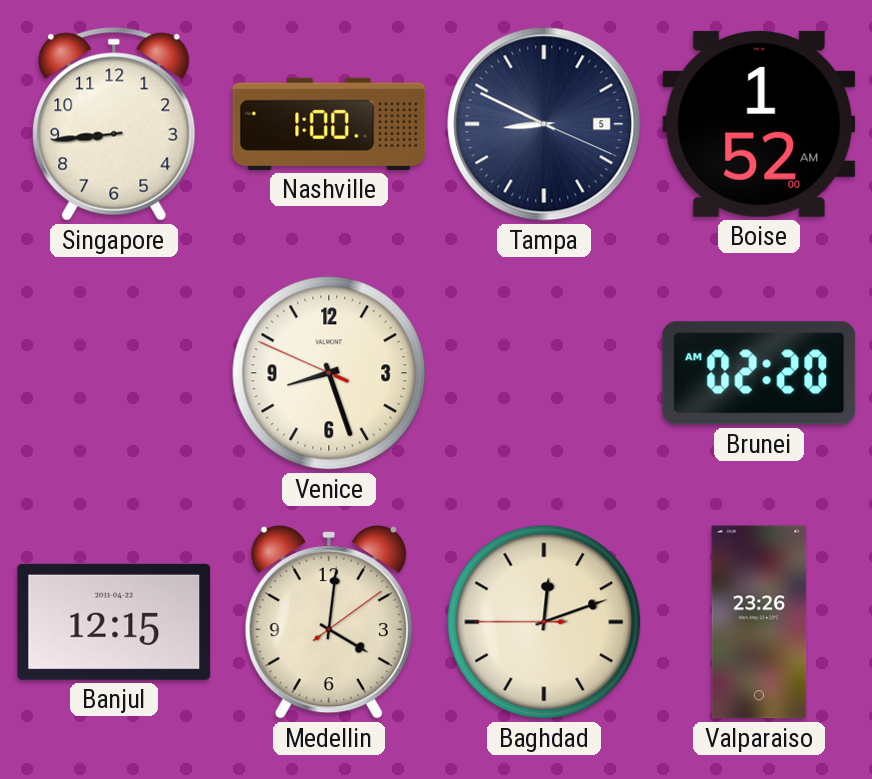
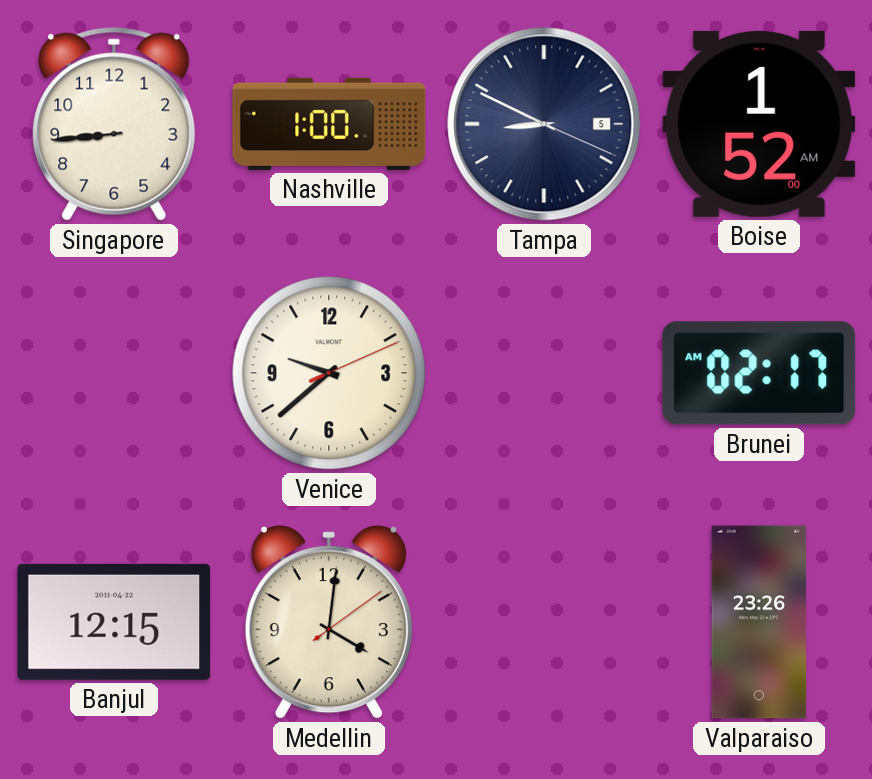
Venice: 8:26 -> 9:38
Brunei: 02:20 -> 02:17
Baghdad: 12:11 -> none
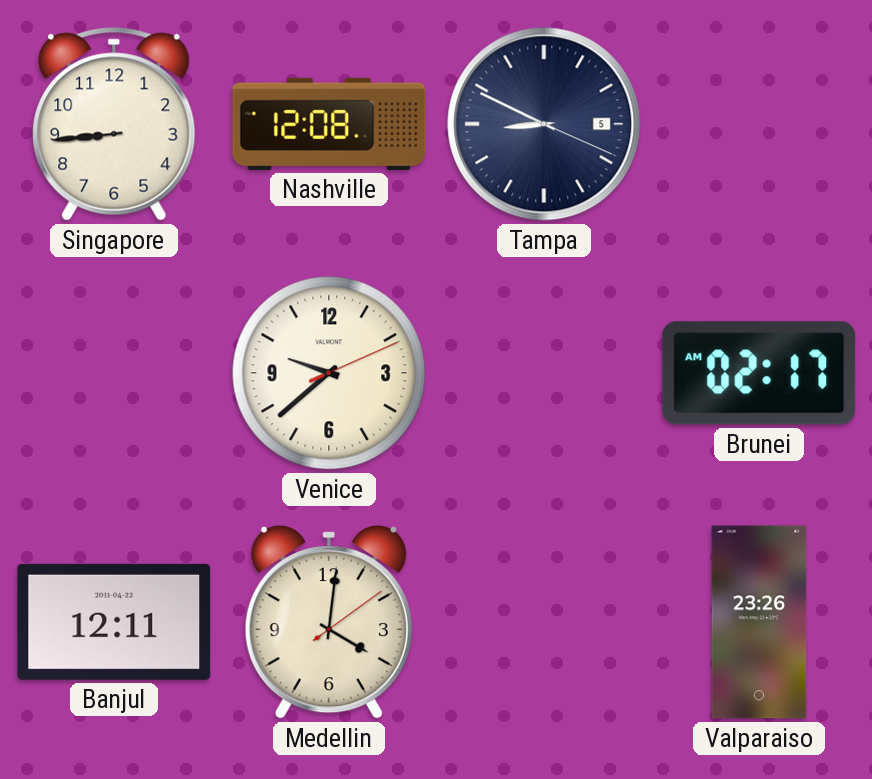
Nashville: 1:00 -> 12:08
Boise: 1:52 -> none
Banjul: 12:15 -> 12:11
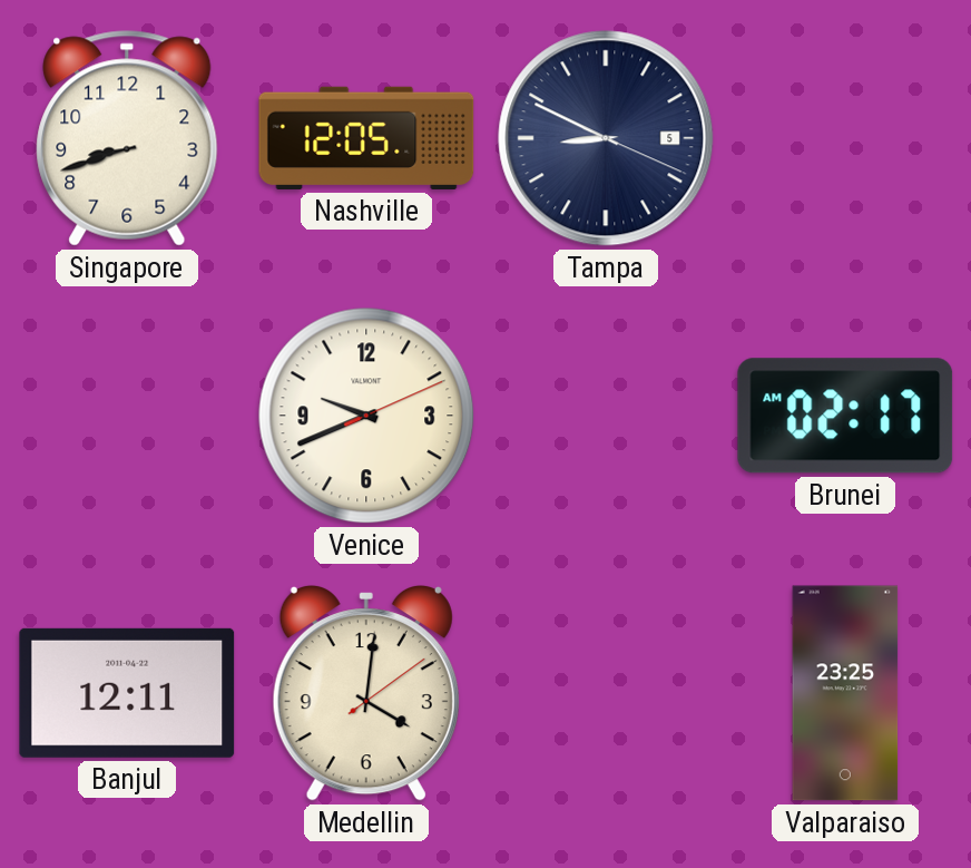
Singapore: 8:44 -> 8:42
Nashville: 12:08 -> 12:05
Venice: 9:38 -> 9:41
Valparaiso: 23:26 -> 23:25
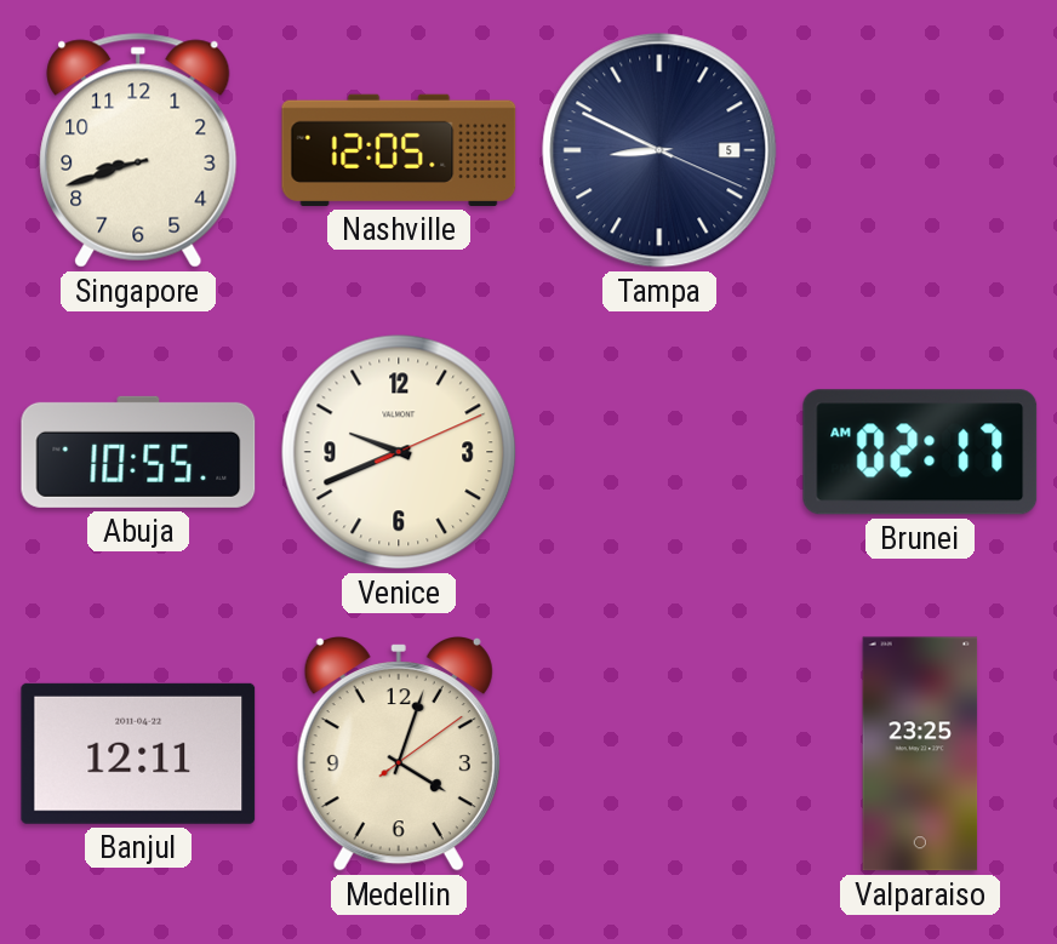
Abuja: none -> 10:55
Medellin: 4:01 -> 4:03
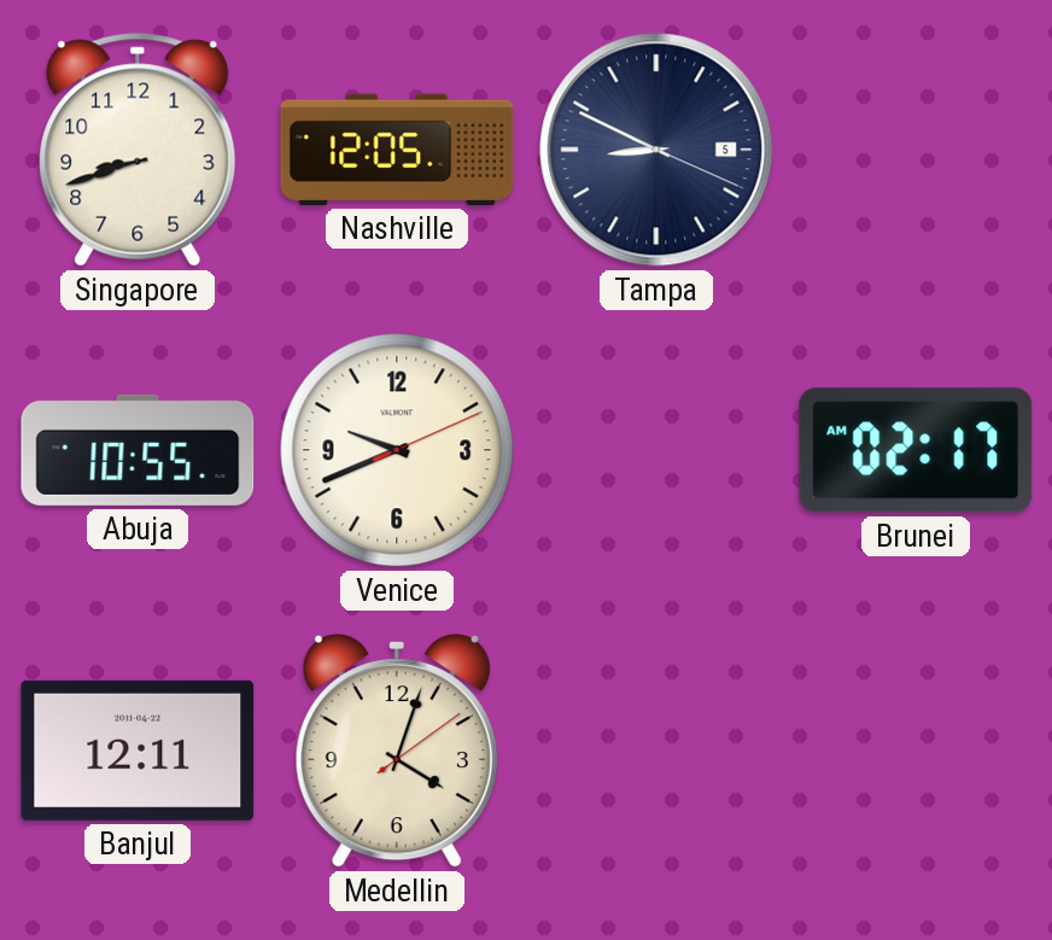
Valparaiso: 23:25 -> none
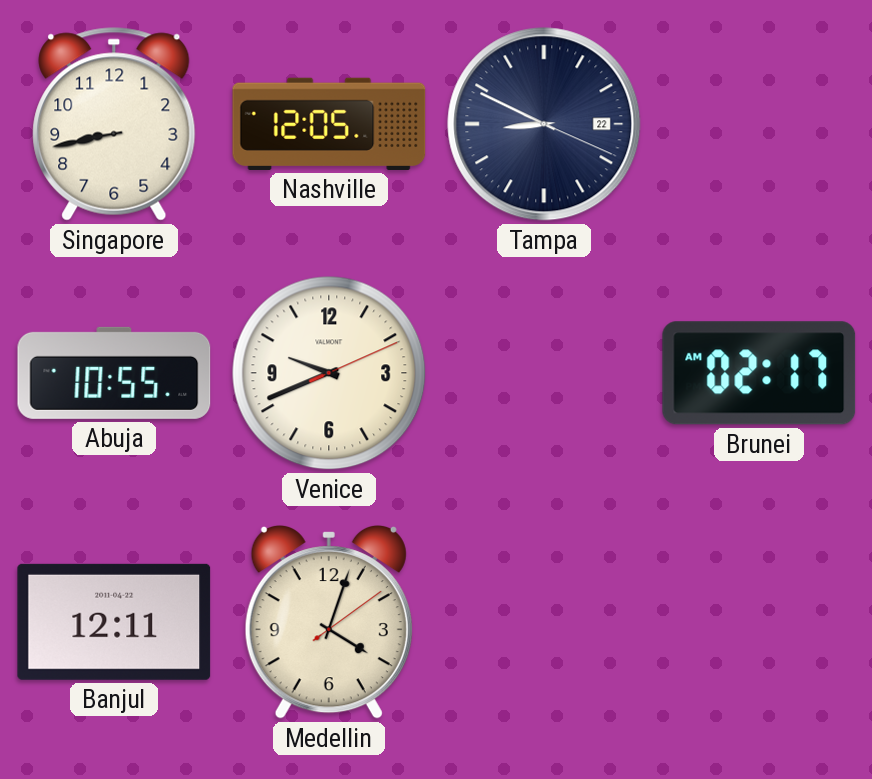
Singapore: 8:42 -> 8:43
Tampa date: 5 -> 22
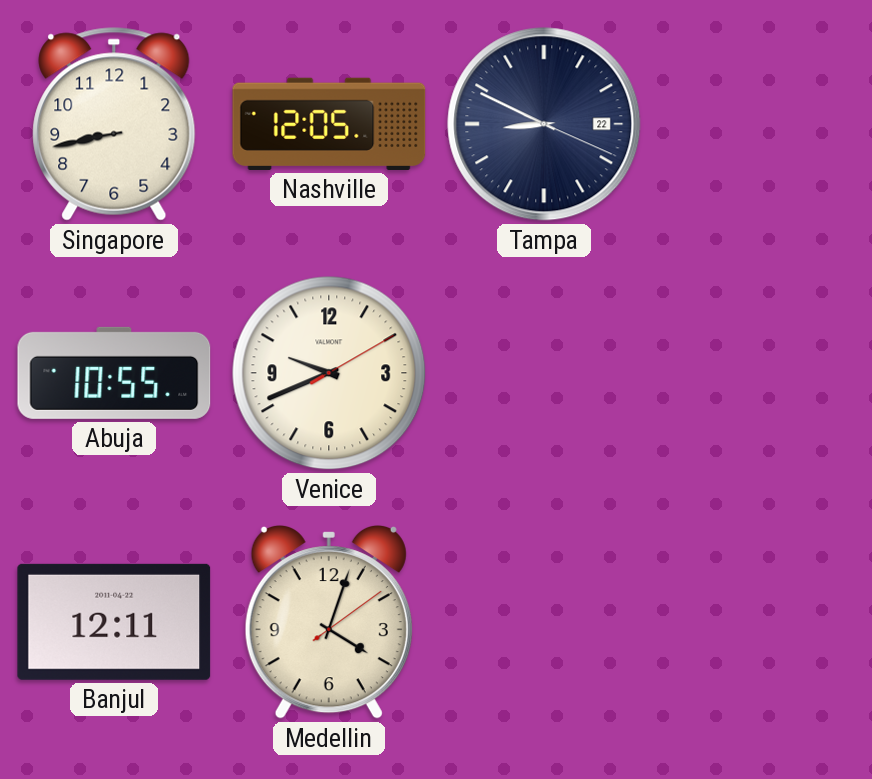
Venice: 9:41:11 -> 9:41:10
Brunei: 02:17 -> none
